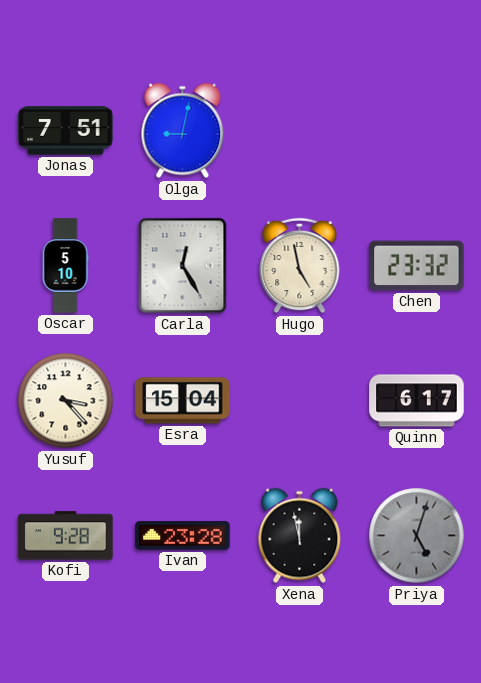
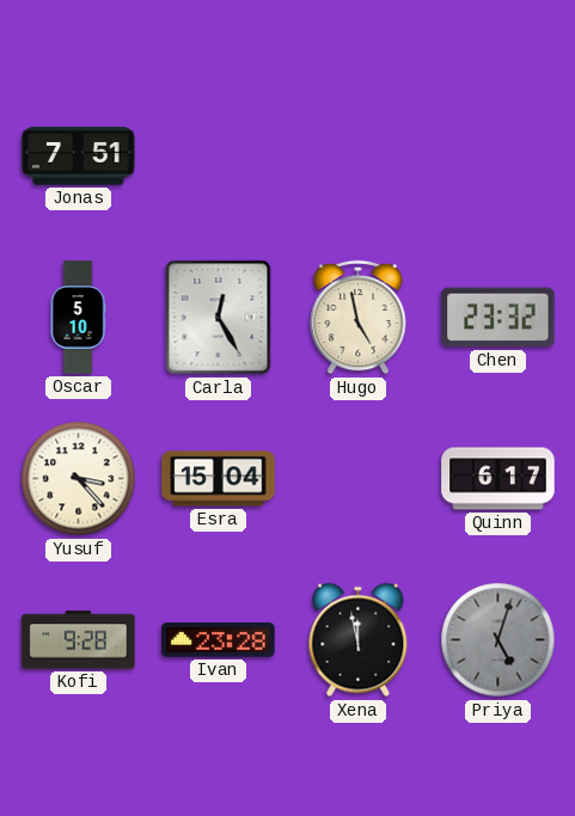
Olga: 9:02 -> none
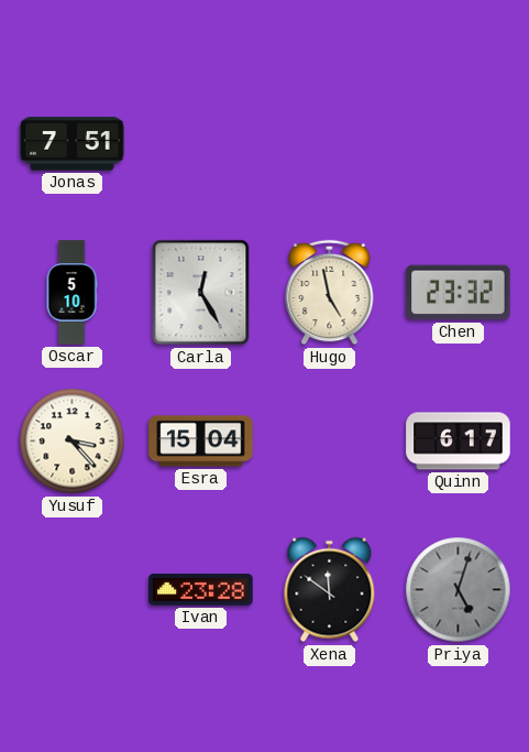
Kofi: 9:28 -> none
Xena: 11:58 -> 11:51
